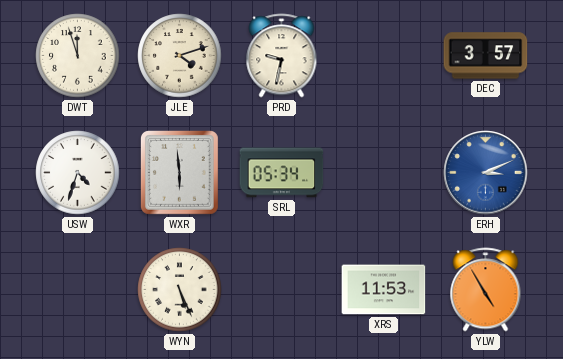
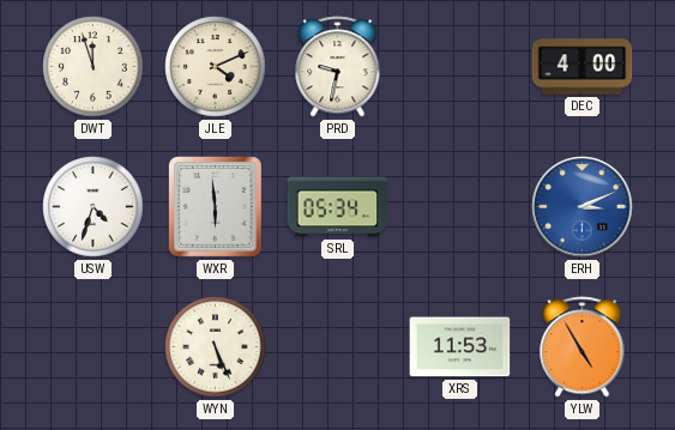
JLE: 4:12 -> 4:11
DEC: 3:57 -> 4:00
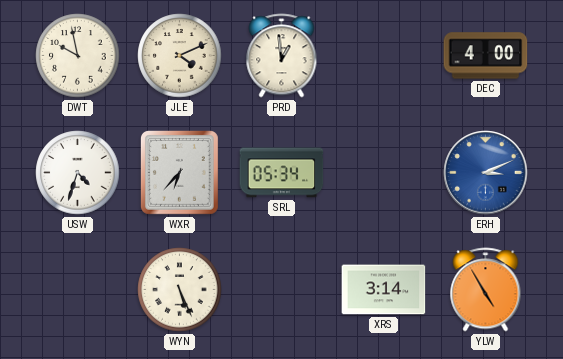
DWT: 11:57 -> 9:58
PRD: 9:32 -> 12:59
WXR: 5:59 -> 6:37
XRS: 11:53 -> 3:14
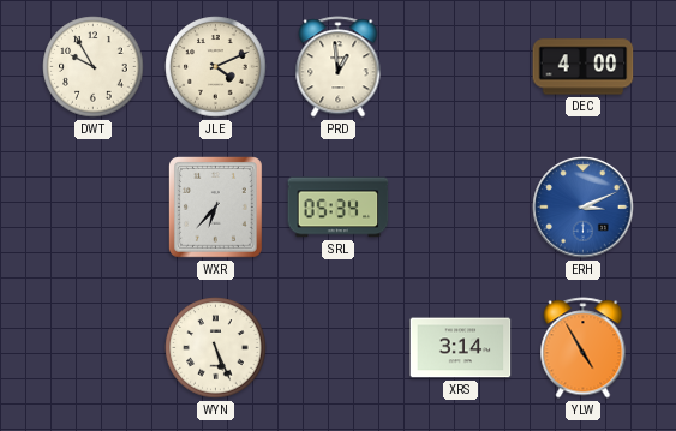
DWT: 9:58 -> 9:55
USW: 4:33 -> none
